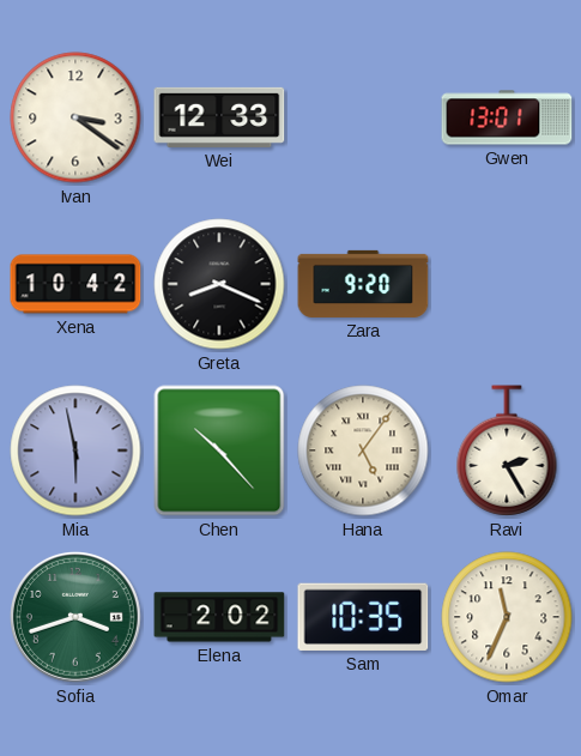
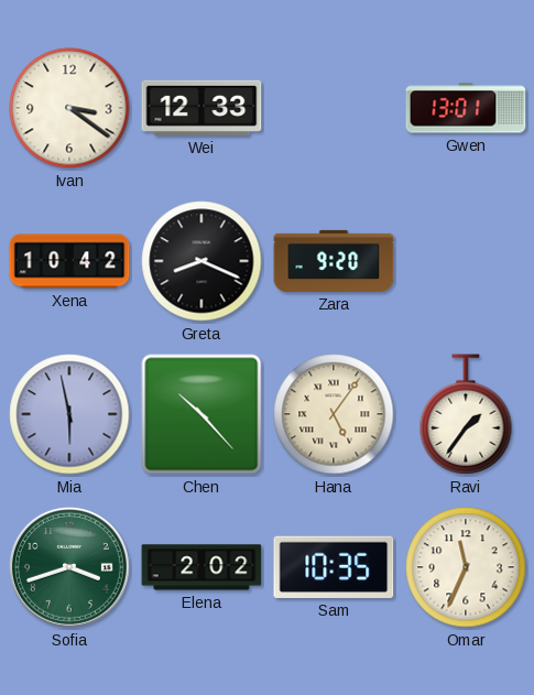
Ravi: 2:25 -> 1:36
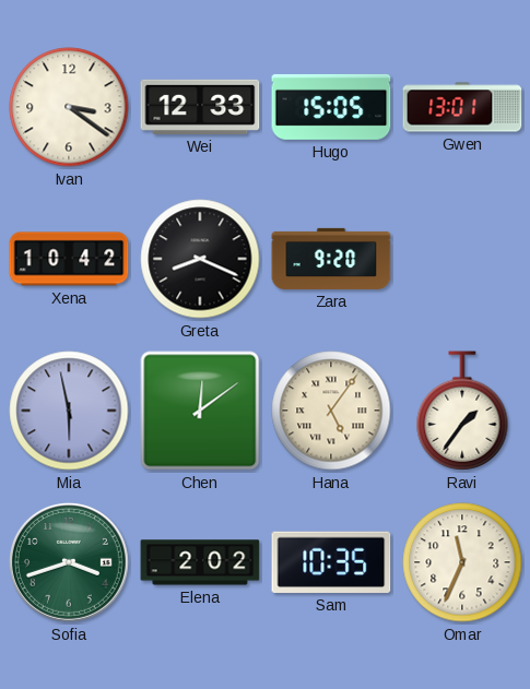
Hugo: none -> 15:05
Chen: 10:23 -> 12:09
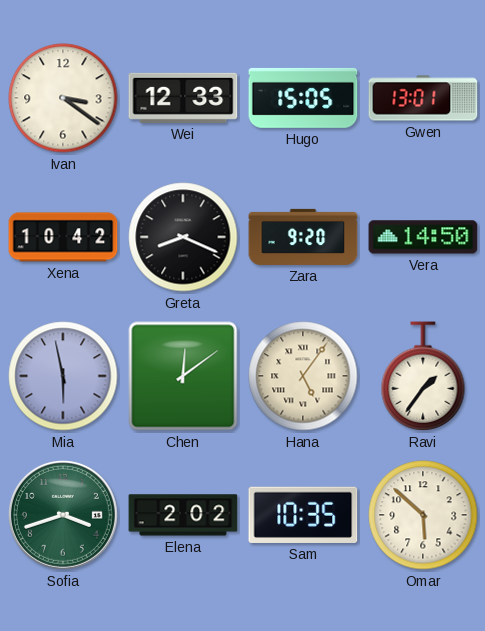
Vera: none -> 14:50
Omar: 11:34 -> 5:52
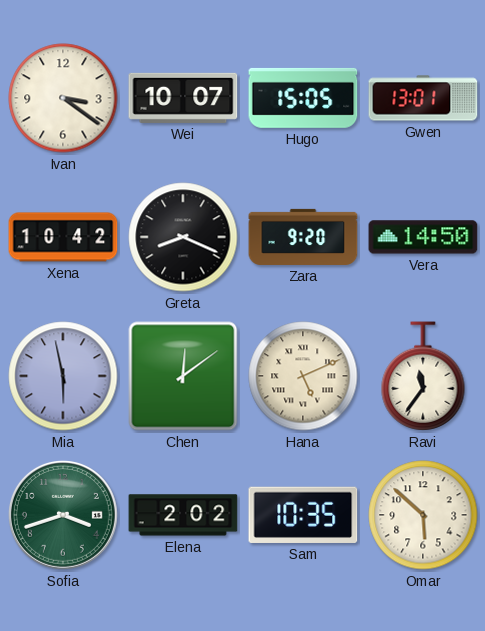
Wei: 12:33 -> 10:07
Hana: 5:06 -> 5:11
Ravi: 1:36 -> 11:36
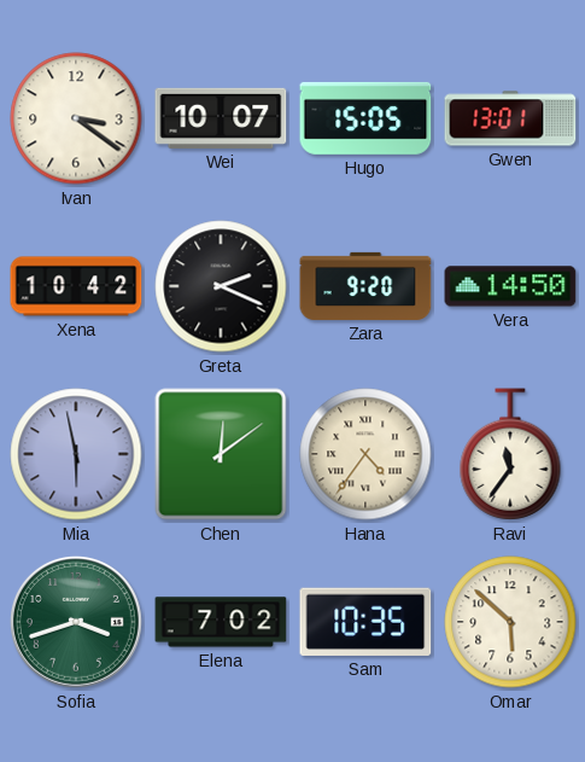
Greta: 8:19 -> 2:19
Hana: 5:11 -> 4:36
Elena: 2:02 -> 7:02
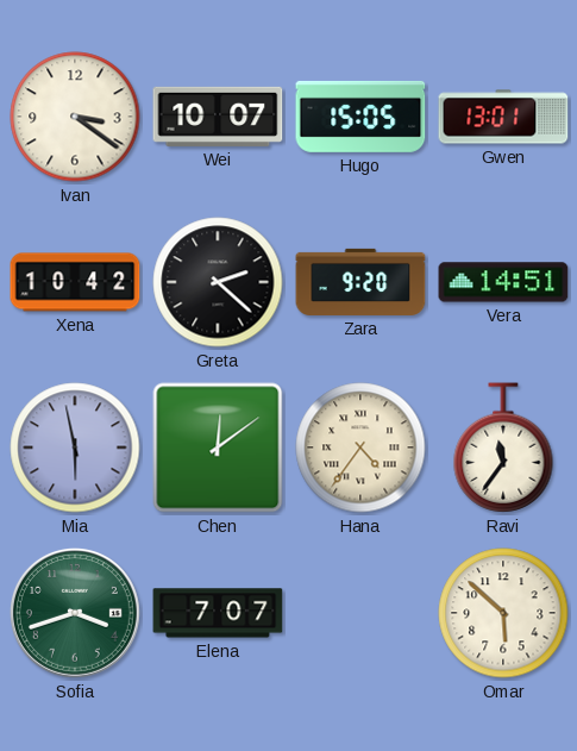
Greta: 2:19 -> 2:22
Vera: 14:50 -> 14:51
Elena: 7:02 -> 7:07
Sam: 10:35 -> none
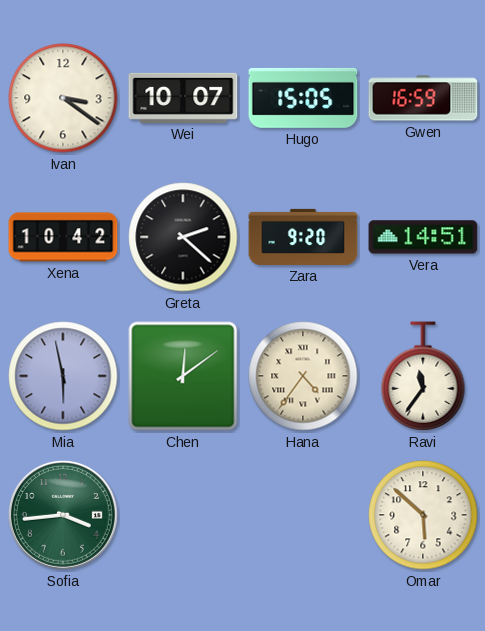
Gwen: 13:01 -> 16:59
Sofia: 3:42 -> 3:44
Elena: 7:07 -> none
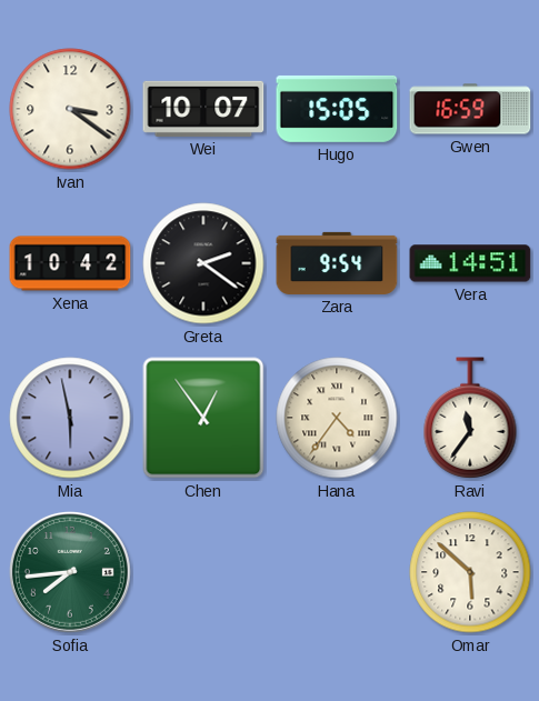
Greta: 2:22 -> 2:21
Zara: 9:20 -> 9:54
Chen: 12:09 -> 12:54
Sofia: 3:44 -> 7:44
